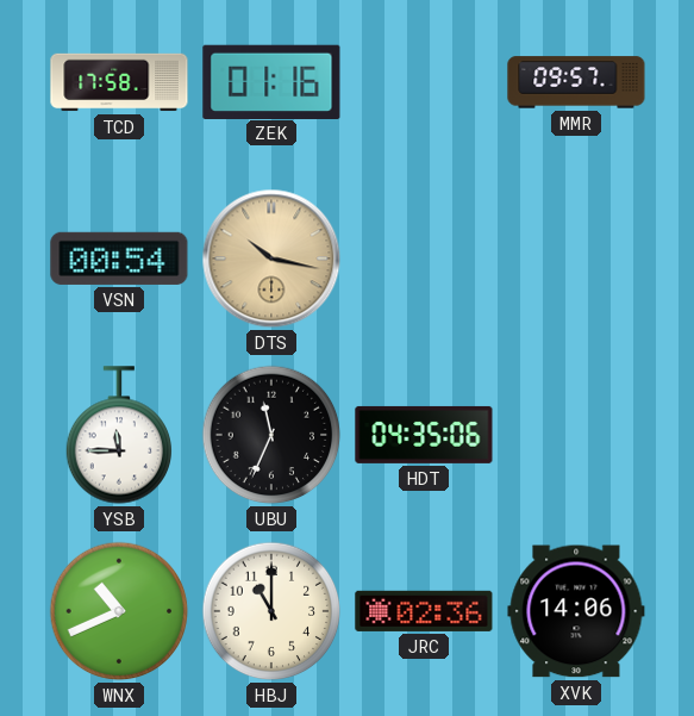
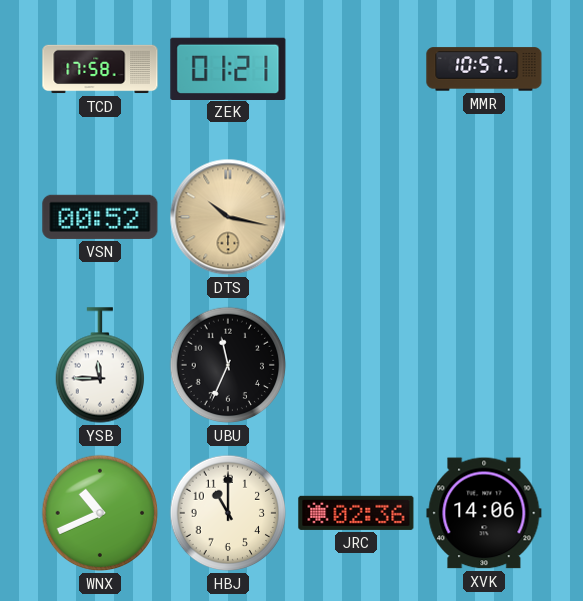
ZEK: 01:16 -> 01:21
MMR: 09:57 -> 10:57
VSN: 00:54 -> 00:52
HDT: 04:35 -> none
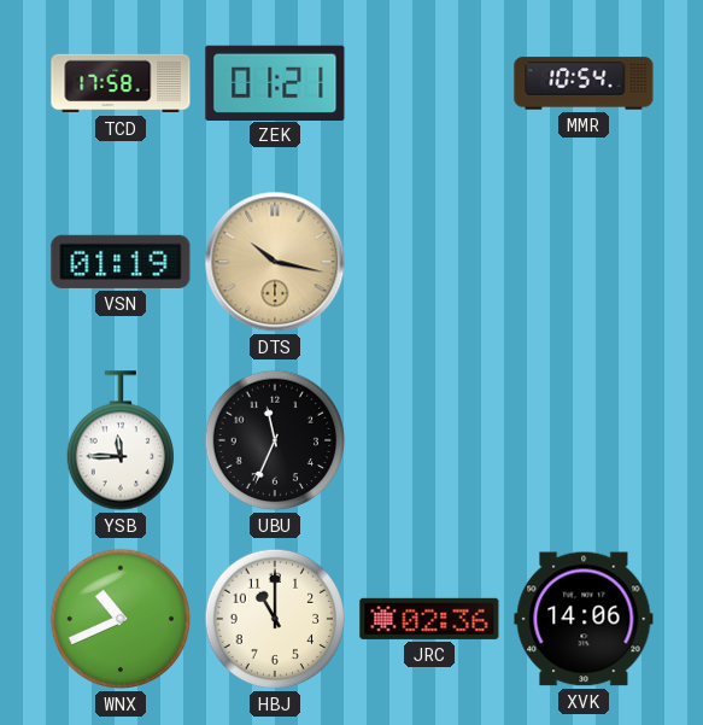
MMR: 10:57 -> 10:54
VSN: 00:52 -> 01:19
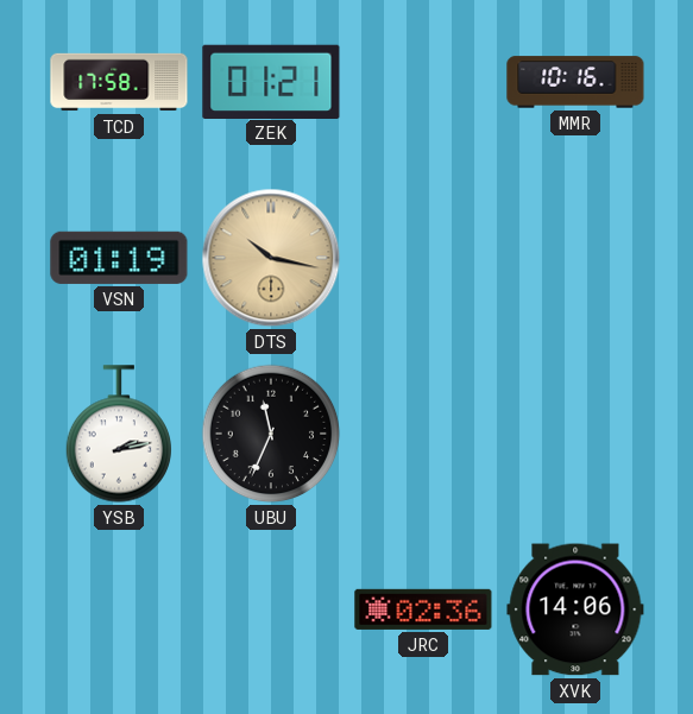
MMR: 10:54 -> 10:16
YSB: 11:45 -> 2:13
WNX: 10:41 -> none
HBJ: 11:00 -> none
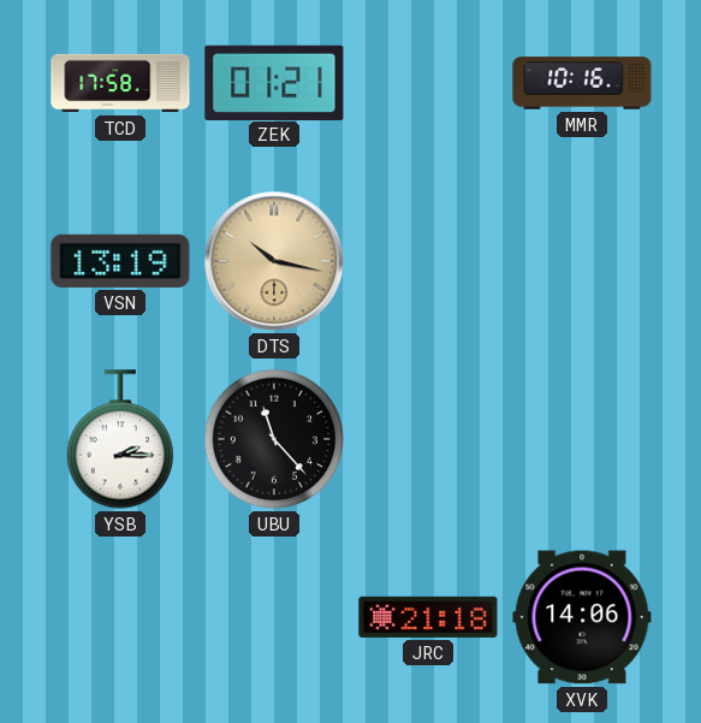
VSN: 01:19 -> 13:19
YSB: 2:13 -> 2:15
UBU: 11:34 -> 11:23
JRC: 02:36 -> 21:18
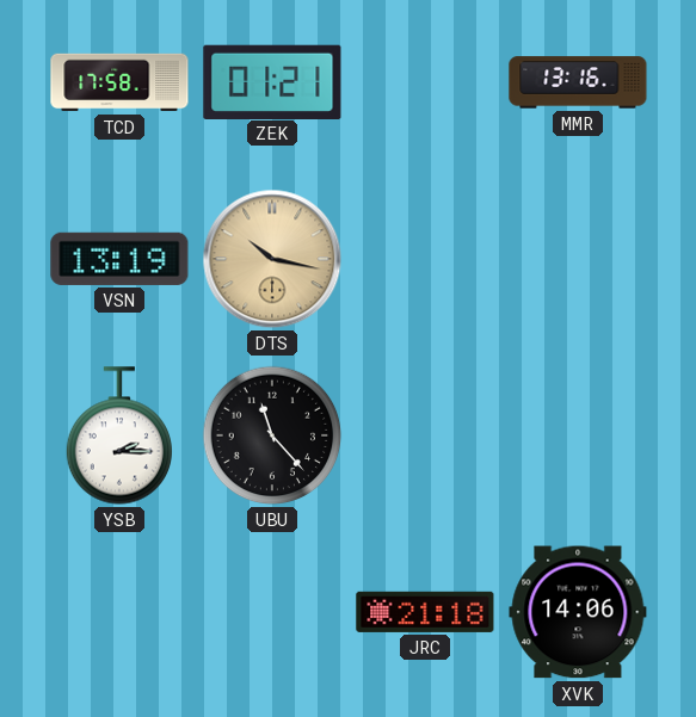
MMR: 10:16 -> 13:16
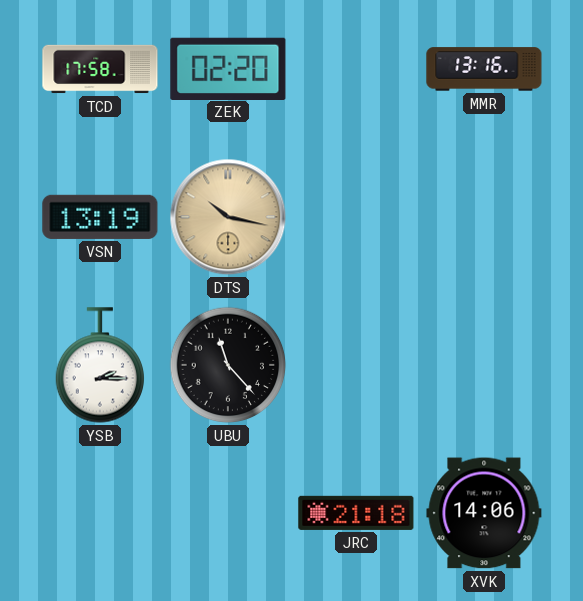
ZEK: 01:21 -> 02:20
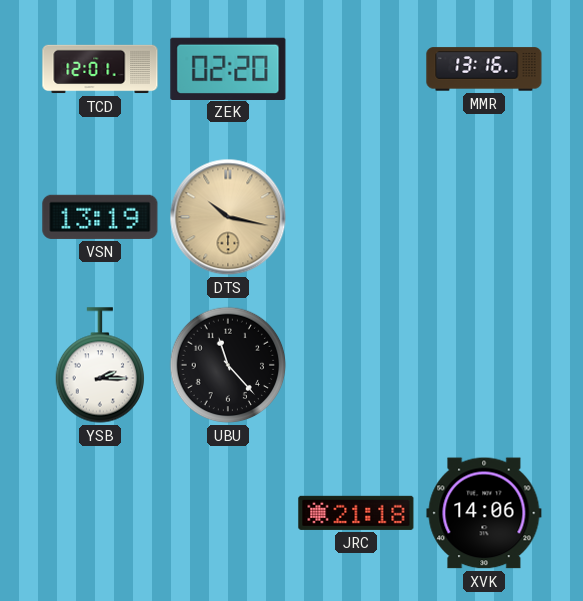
TCD: 17:58 -> 12:01
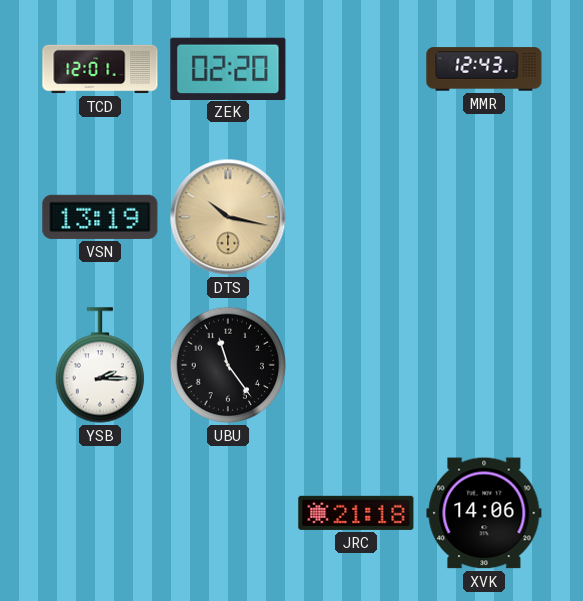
MMR: 13:16 -> 12:43
UBU: 11:23 -> 11:24
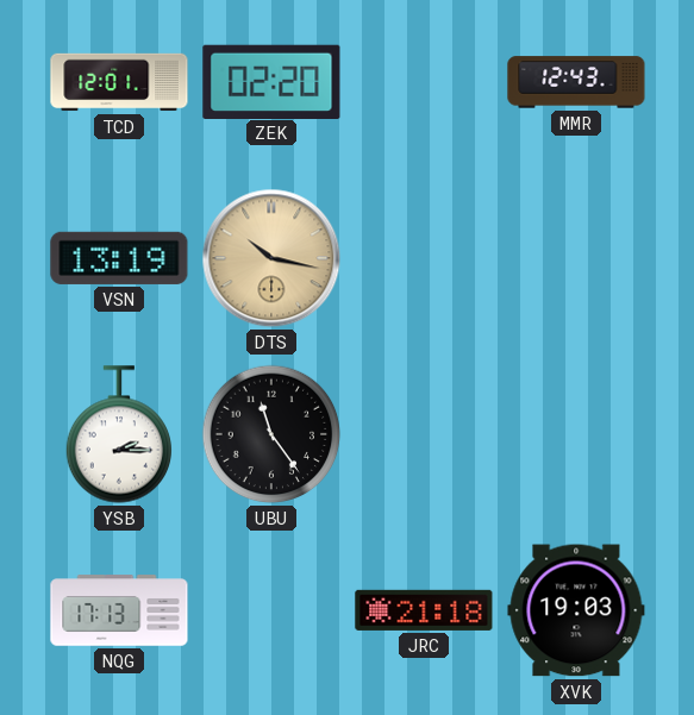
NQG: none -> 17:13
XVK: 14:06 -> 19:03
